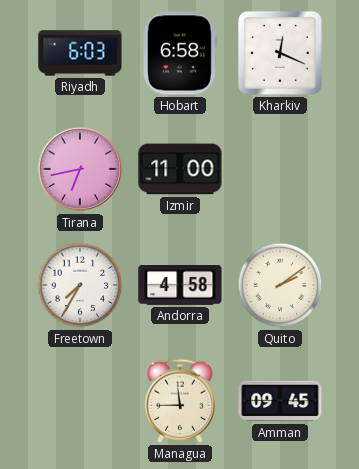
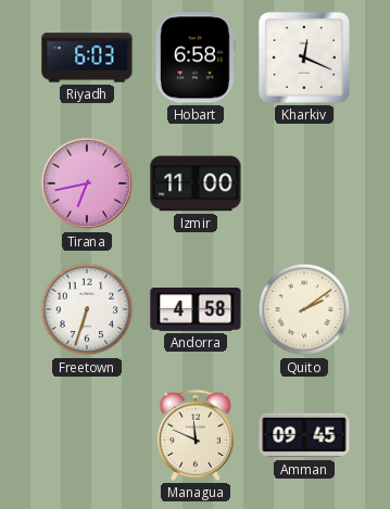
Freetown: 7:35 -> 6:33
Managua: 11:45 -> 11:49
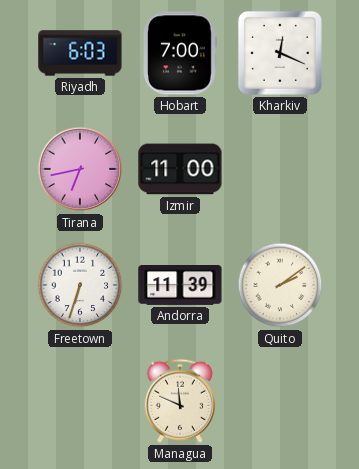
Hobart: 6:58 -> 7:00
Andorra: 4:58 -> 11:39
Amman: 09:45 -> none
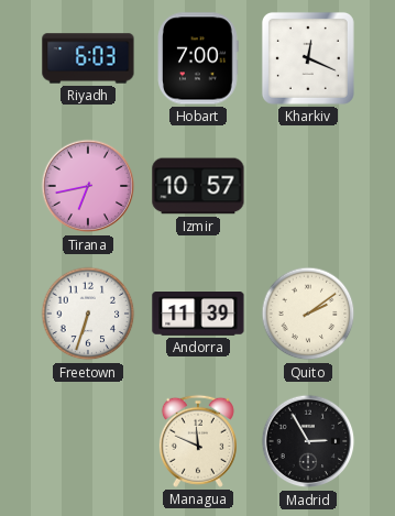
Izmir: 11:00 -> 10:57
Madrid: none -> 2:55
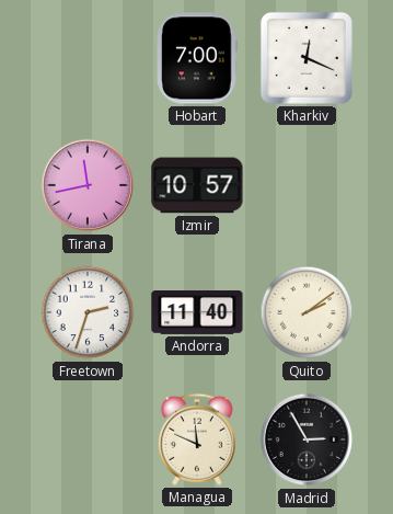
Riyadh: 6:03 -> none
Tirana: 6:43 -> 11:43
Freetown: 6:33 -> 2:33
Andorra: 11:39 -> 11:40
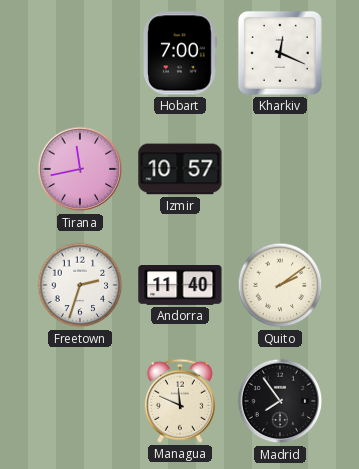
Madrid: 2:55 -> 7:54
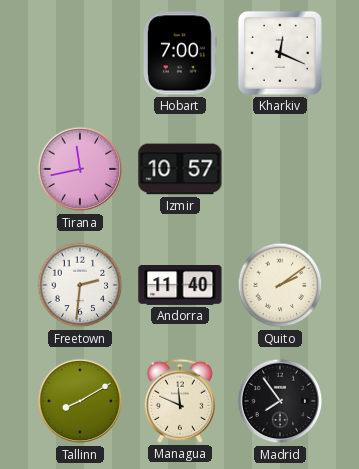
Freetown: 2:33 -> 2:31
Tallinn: none -> 8:10
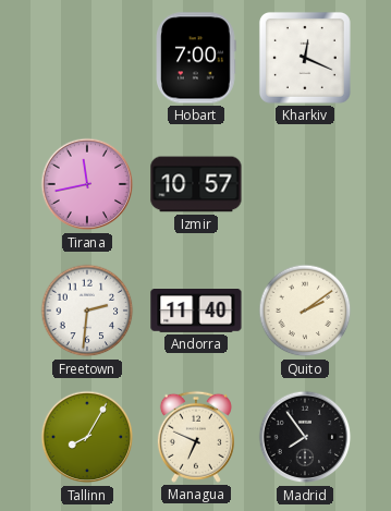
Tallinn: 8:10 -> 8:05
Managua: 11:49 -> 6:49
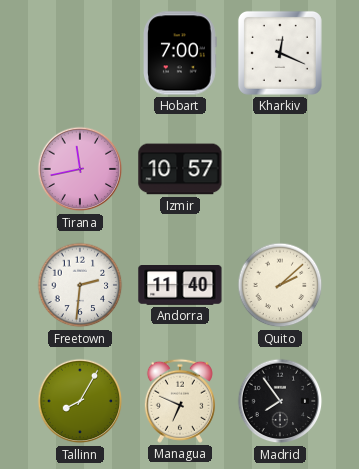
Quito: 2:09 -> 2:08
